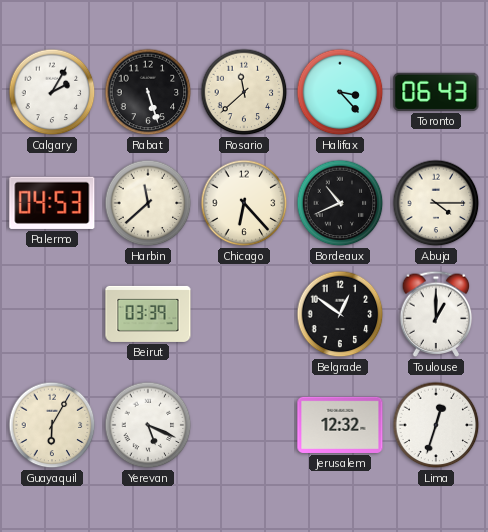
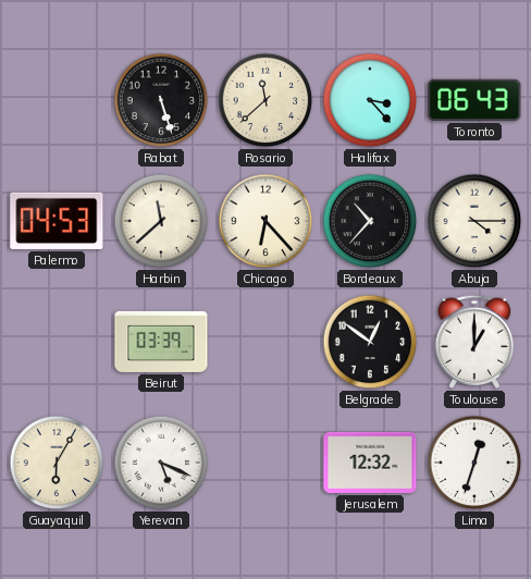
Calgary: 2:05 -> none
Bordeaux: 10:41 -> 10:37
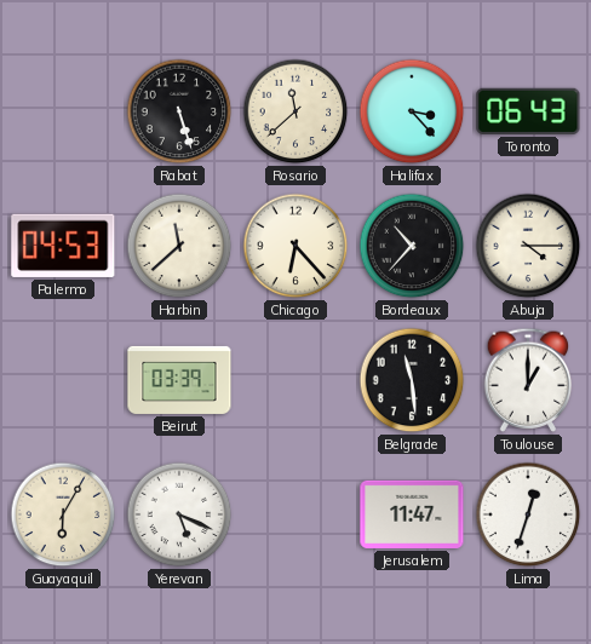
Belgrade: 12:51 -> 11:29
Jerusalem: 12:32 -> 11:47
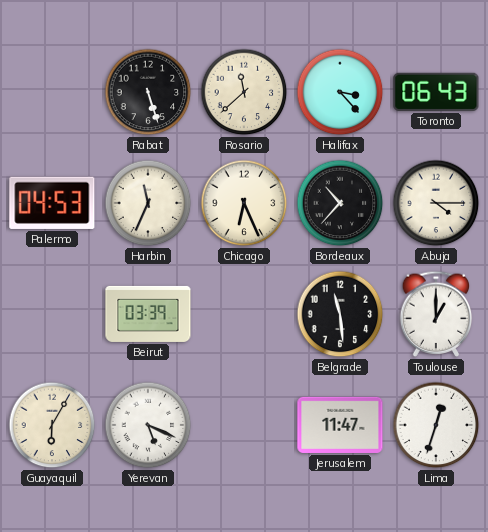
Harbin: 11:38 -> 11:34
Chicago: 6:23 -> 6:26
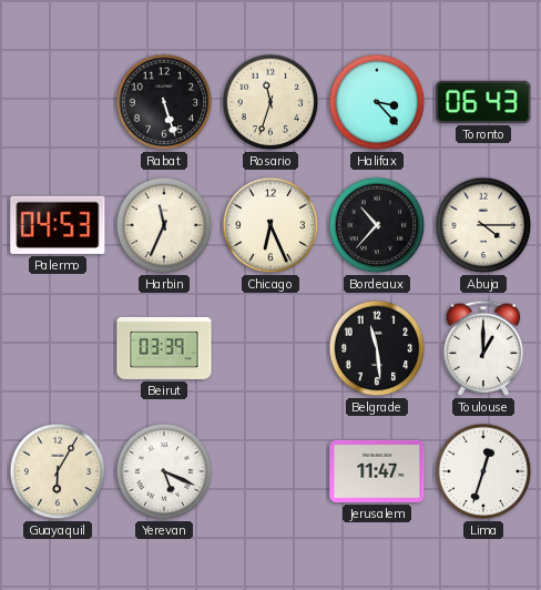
Rosario: 11:38 -> 11:33
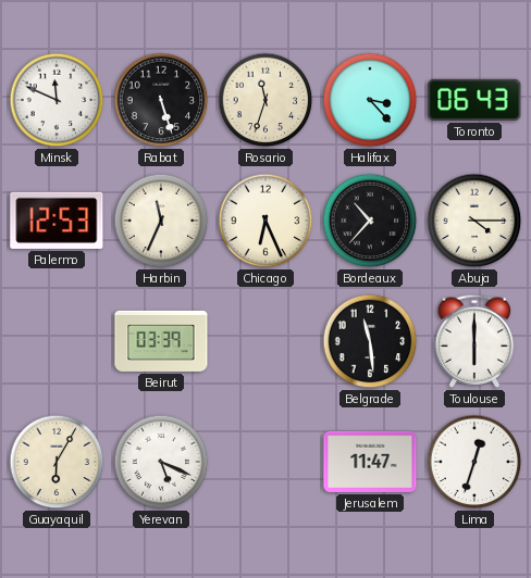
Minsk: none -> 11:49
Palermo: 04:53 -> 12:53
Toulouse: 1:00 -> 6:00
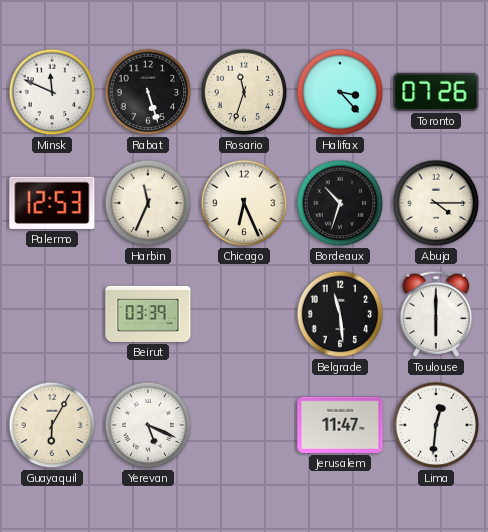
Toronto: 06:43 -> 07:26
Bordeaux: 10:37 -> 10:33
Lima: 12:33 -> 12:31
